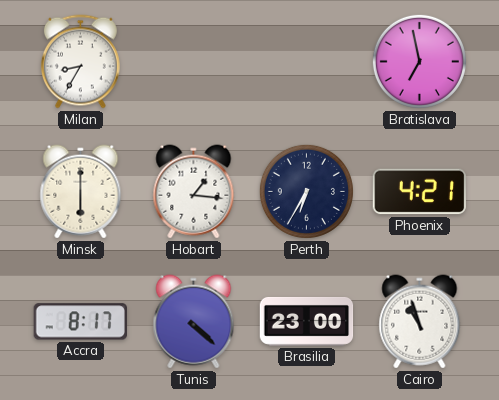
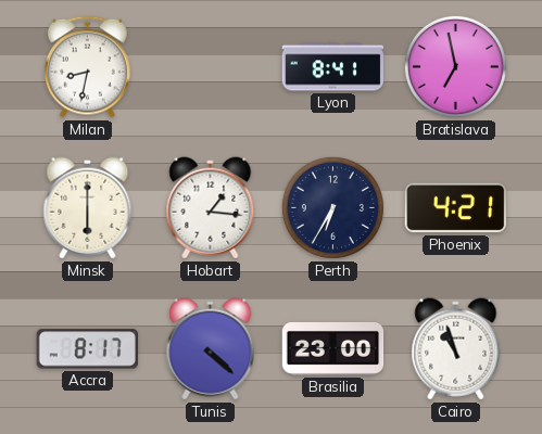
Milan: 8:35 -> 8:32
Lyon: none -> 8:41
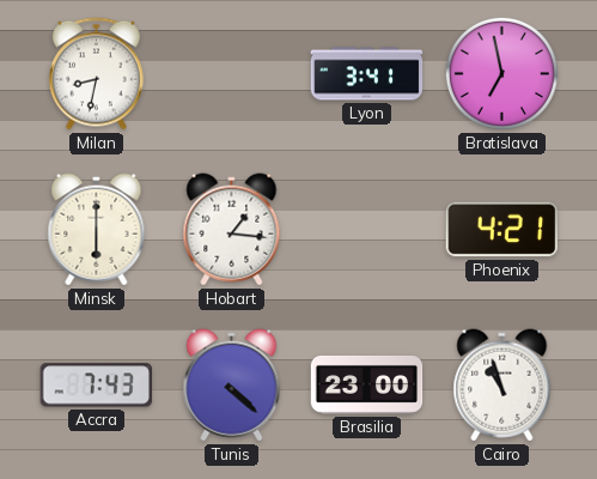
Lyon: 8:41 -> 3:41
Perth: 6:35 -> none
Accra: 8:17 -> 7:43
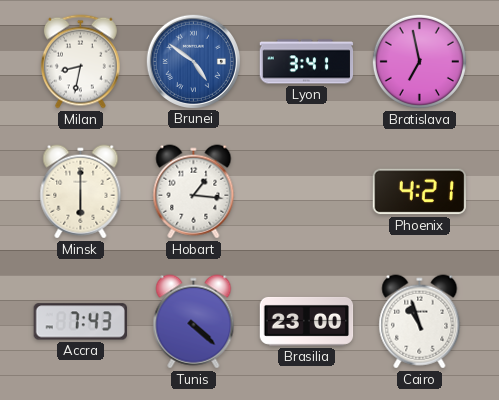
Brunei: none -> 4:51
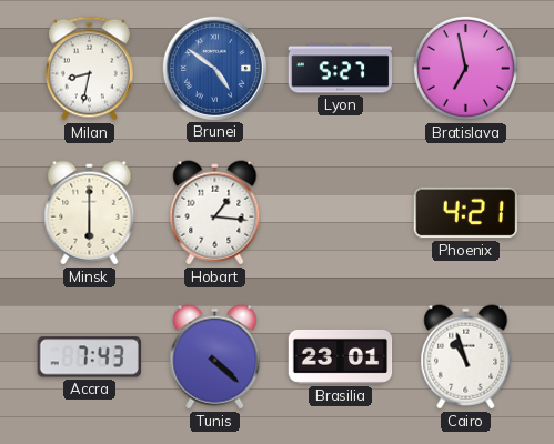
Lyon: 3:41 -> 5:27
Brasilia: 23:00 -> 23:01
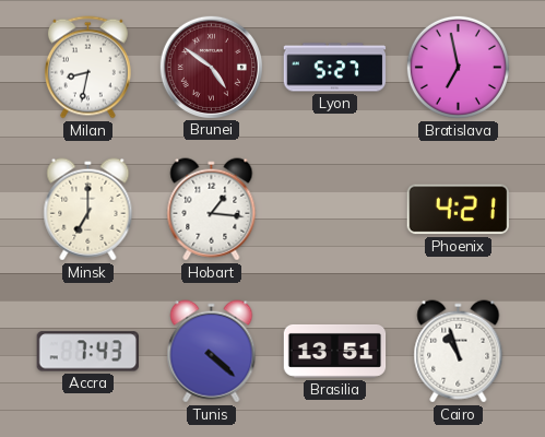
Brunei dial: blue -> burgundy
Minsk: 6:00 -> 7:00
Brasilia: 23:01 -> 13:51
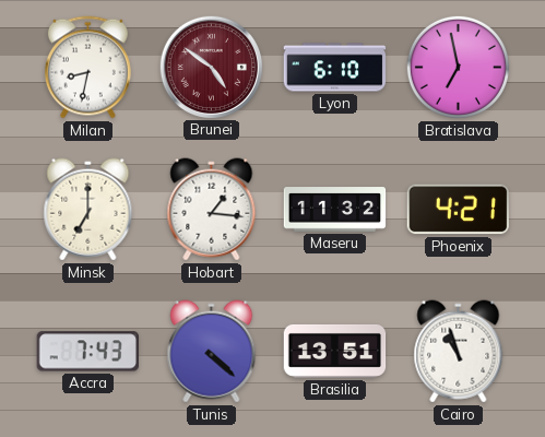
Lyon: 5:27 -> 6:10
Maseru: none -> 11:32
